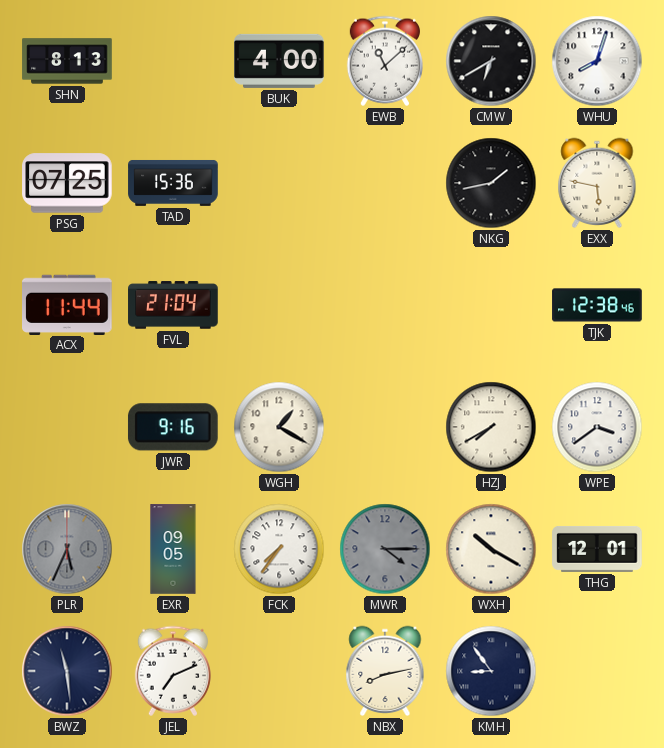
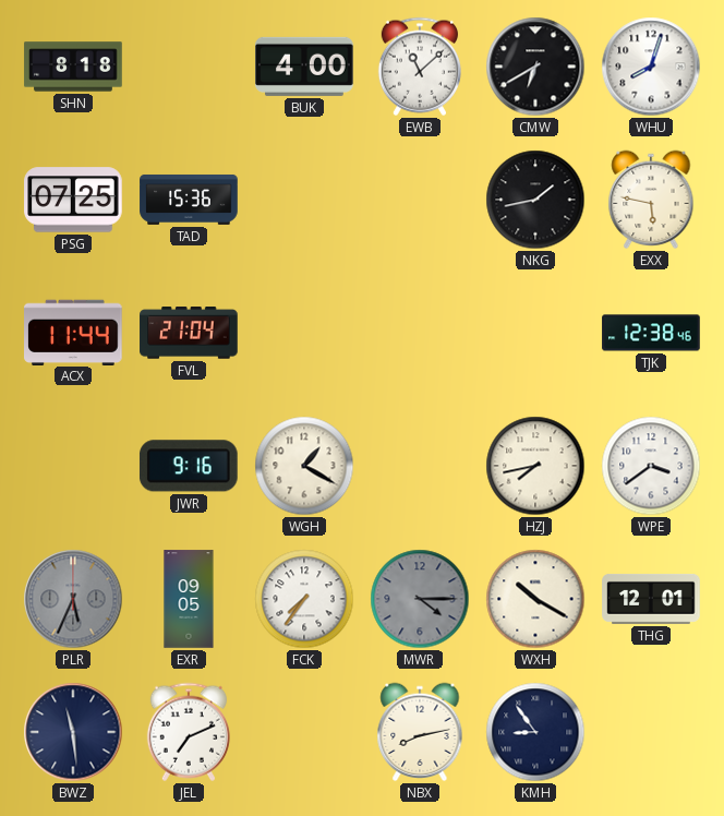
SHN: 8:13 -> 8:18
HZJ: 7:40 -> 7:43
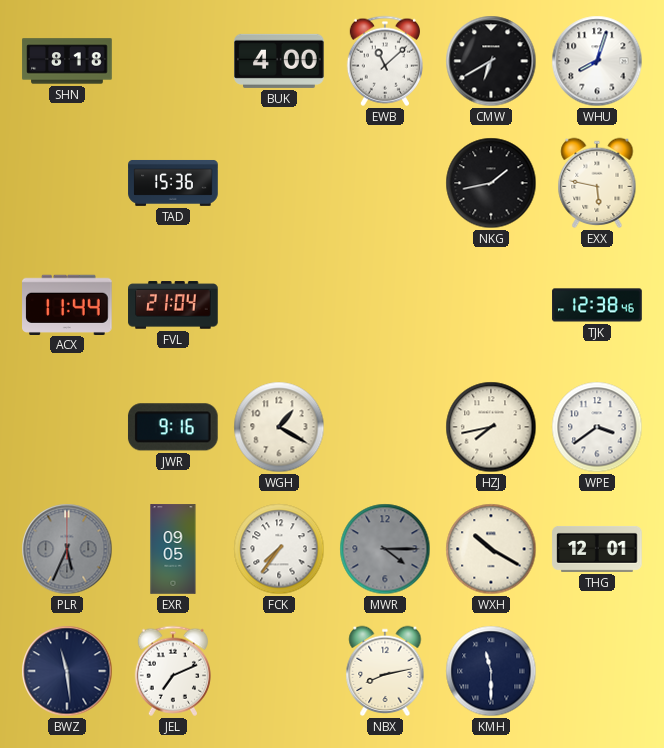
PSG: 07:25 -> none
KMH: 8:54 -> 11:30
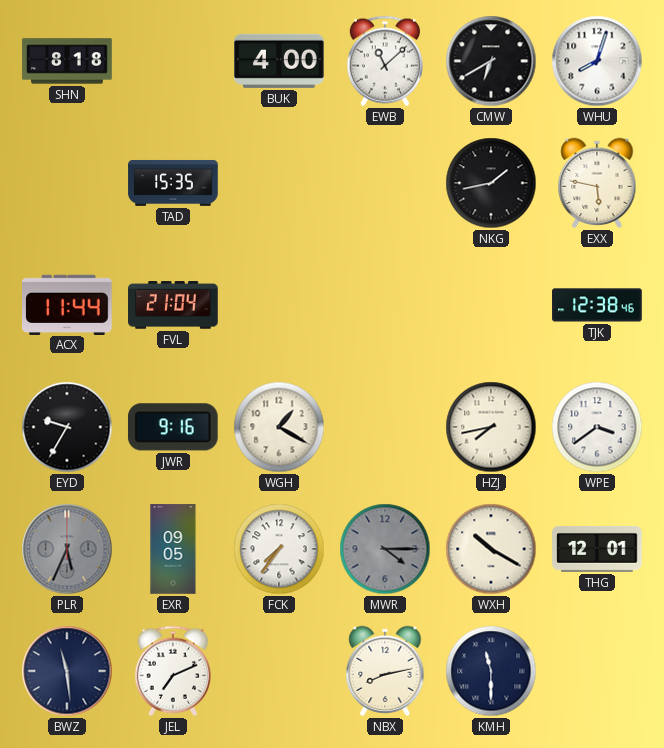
TAD: 15:36 -> 15:35
EYD: none -> 9:35
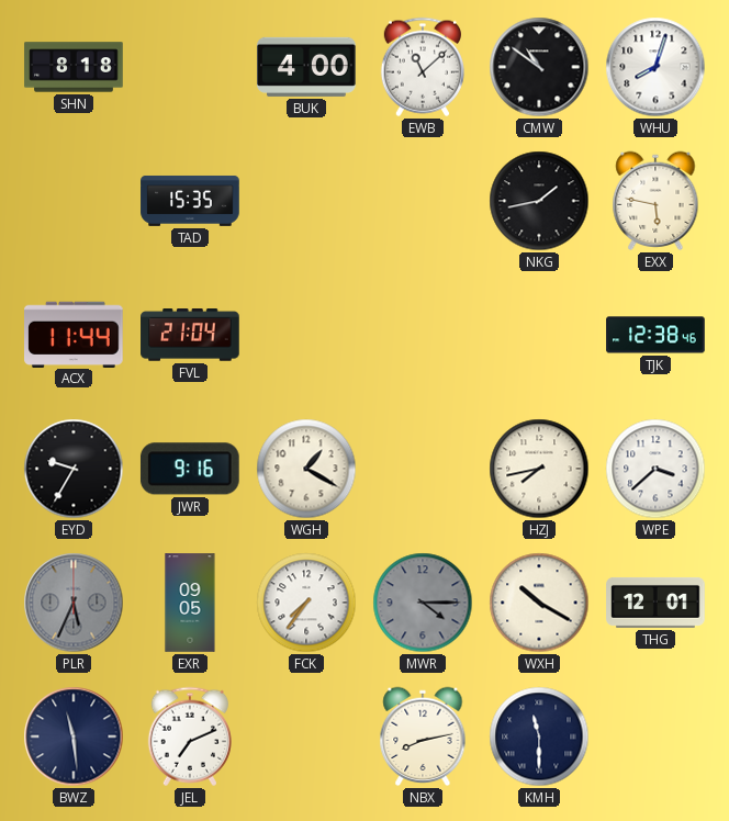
CMW: 6:40 -> 10:51
WPE: 3:39 -> 3:38
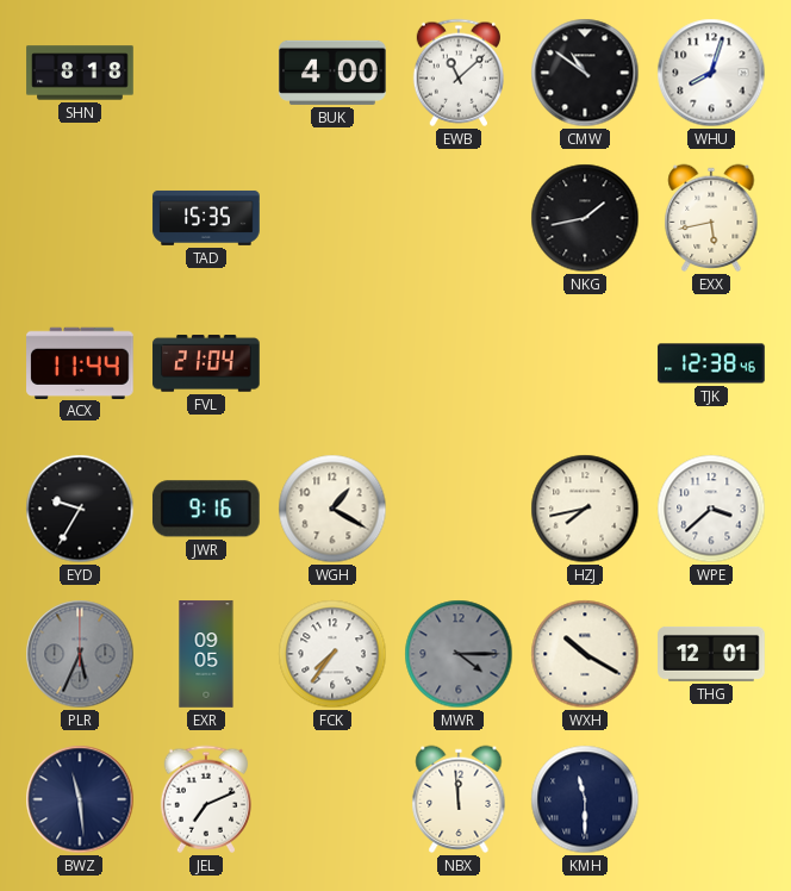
EXX: 5:47 -> 5:43
NBX: 8:13 -> 11:59
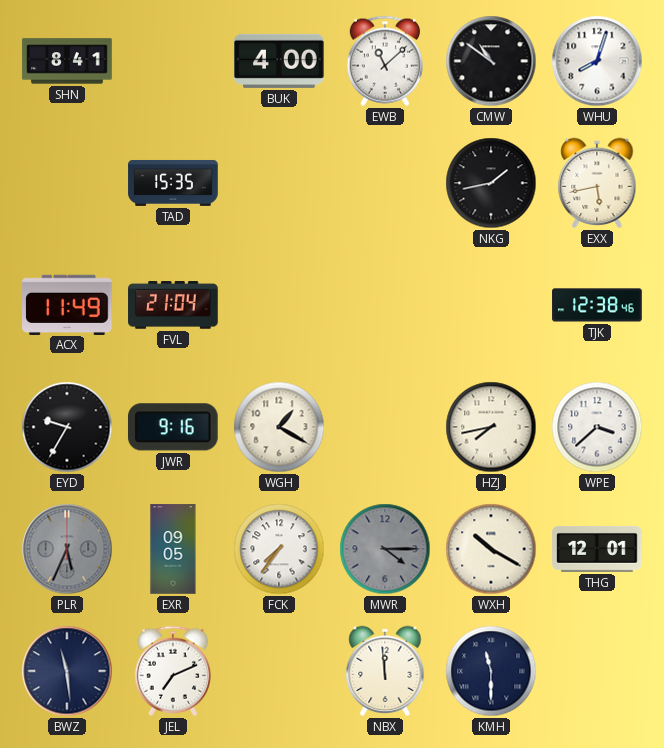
SHN: 8:18 -> 8:41
ACX: 11:44 -> 11:49
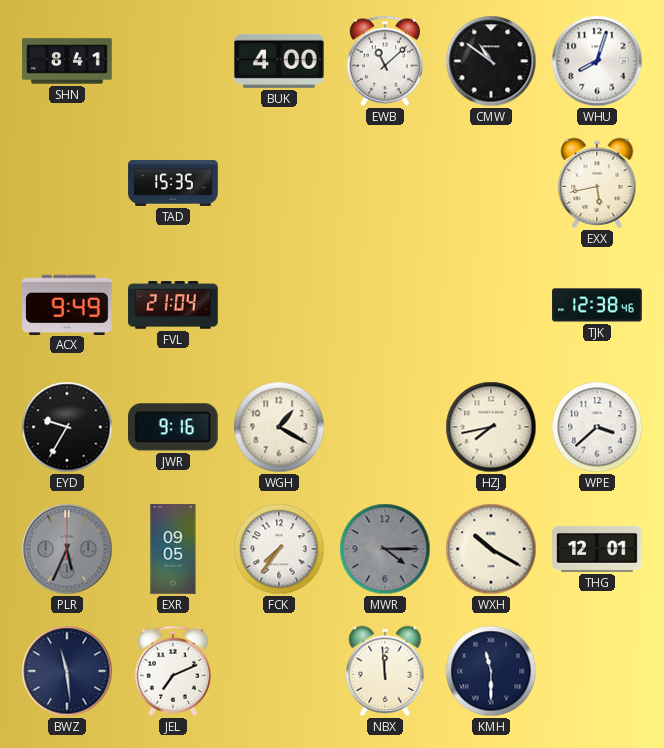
NKG: 1:43 -> none
ACX: 11:49 -> 9:49
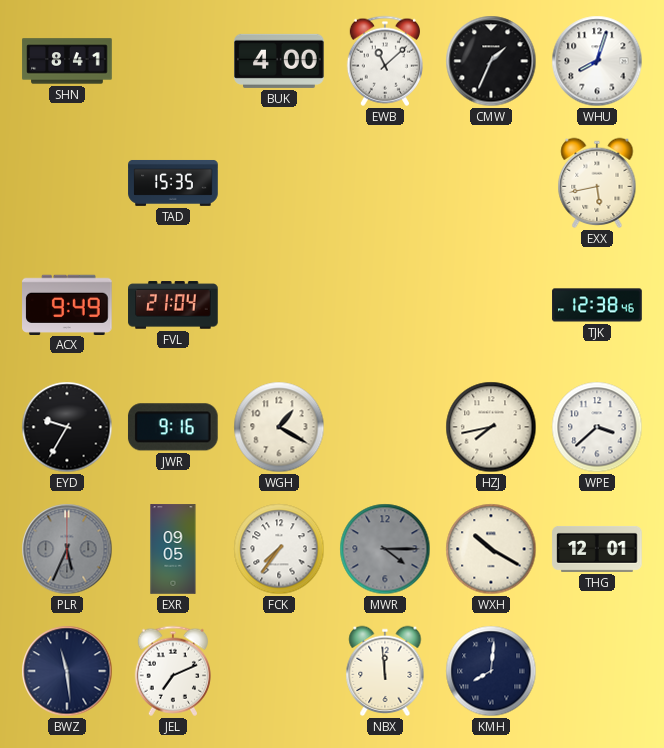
CMW: 10:51 -> 1:34
KMH: 11:30 -> 8:01
